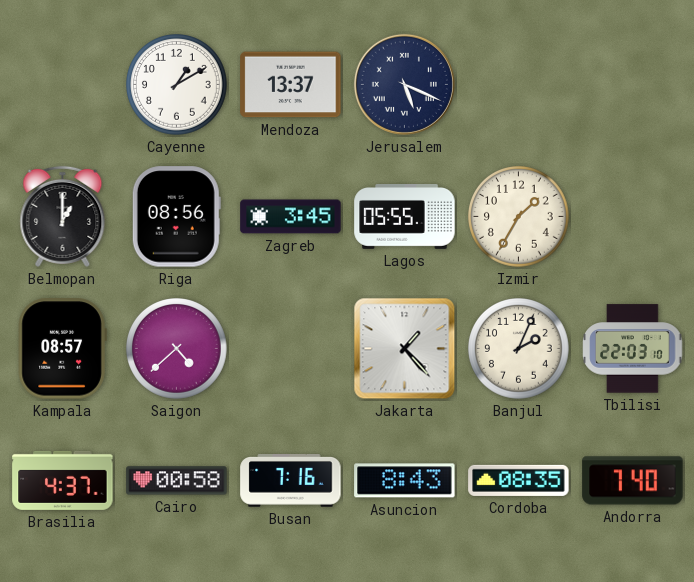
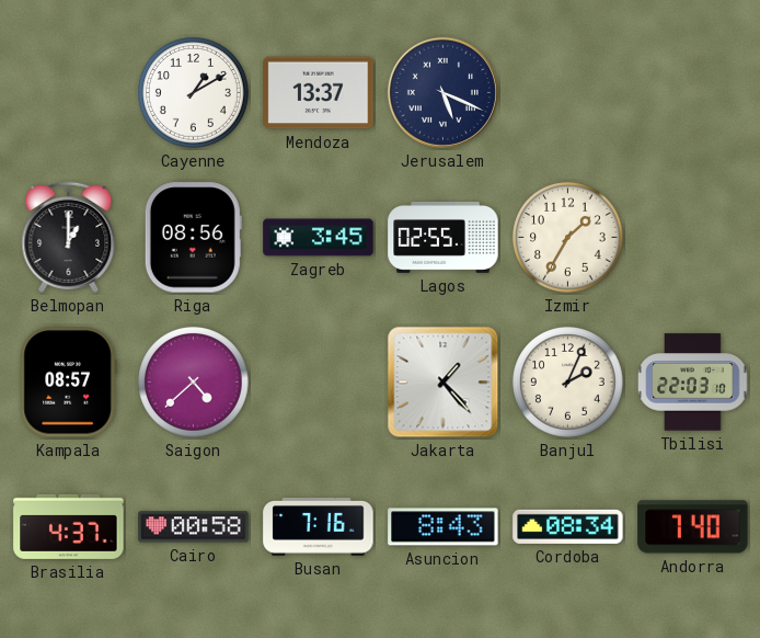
Lagos: 05:55 -> 02:55
Cordoba: 08:35 -> 08:34
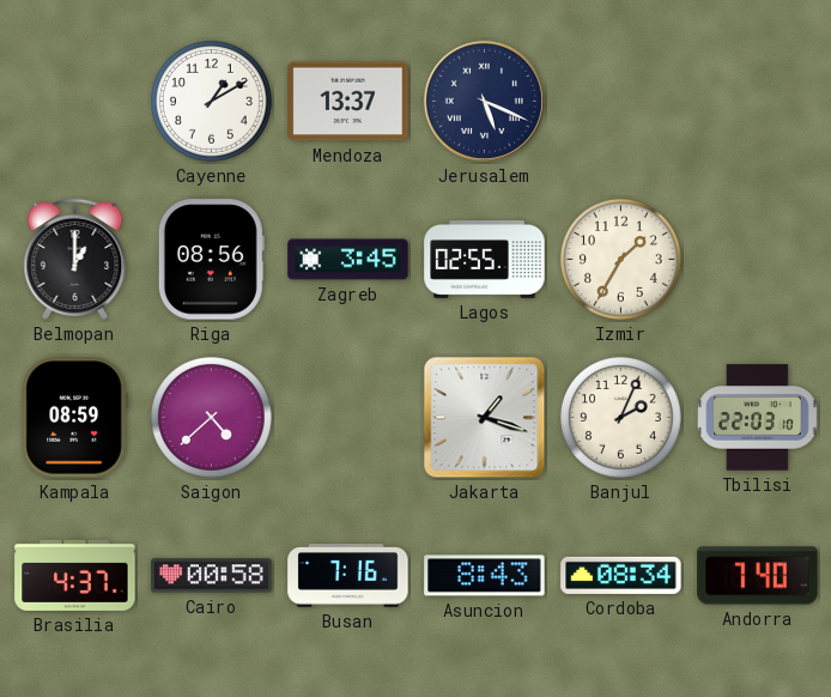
Kampala: 08:57 -> 08:59
Jakarta: 1:23 -> 1:18
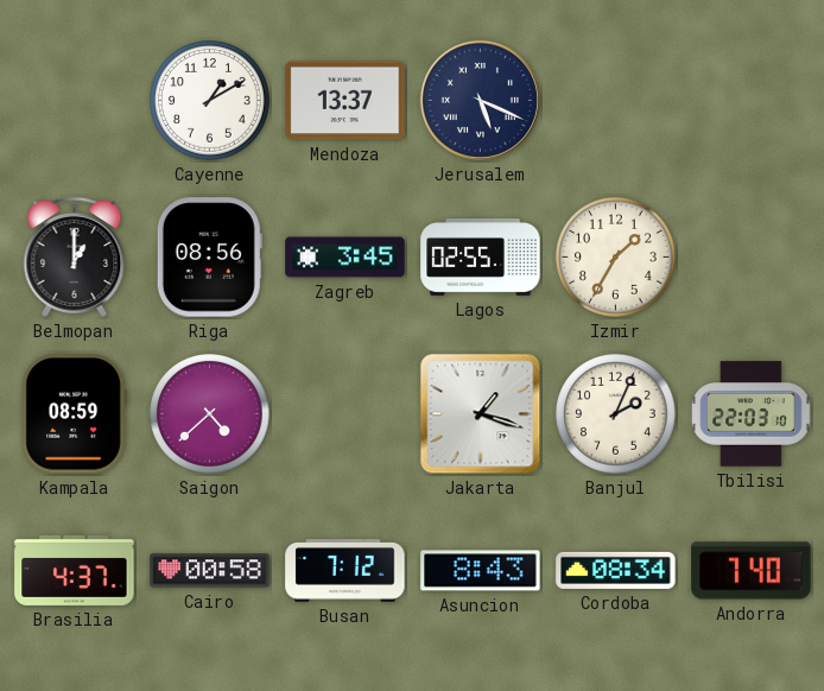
Busan: 7:16 -> 7:12
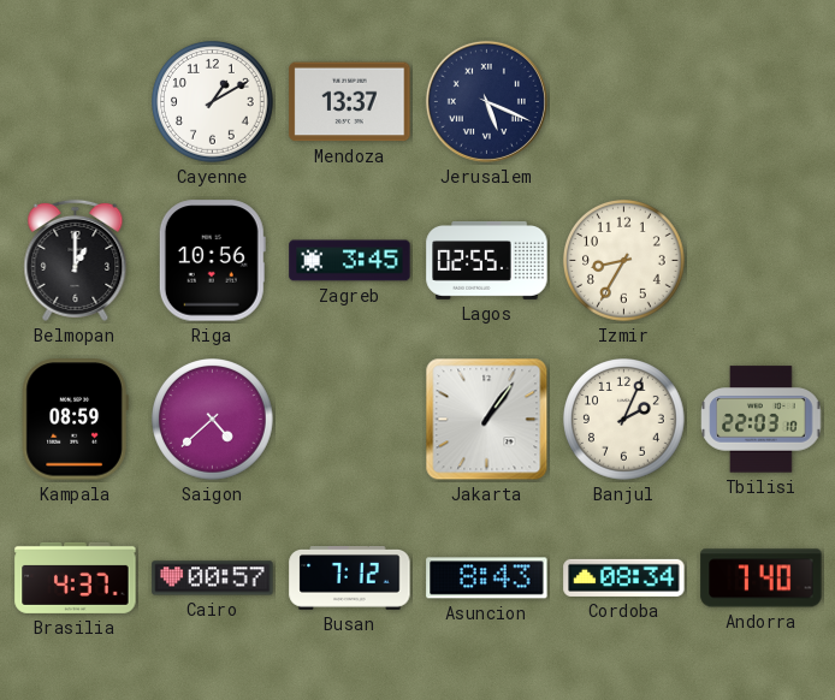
Riga: 08:56 -> 10:56
Izmir: 1:35 -> 8:35
Jakarta: 1:18 -> 1:06
Cairo: 00:58 -> 00:57
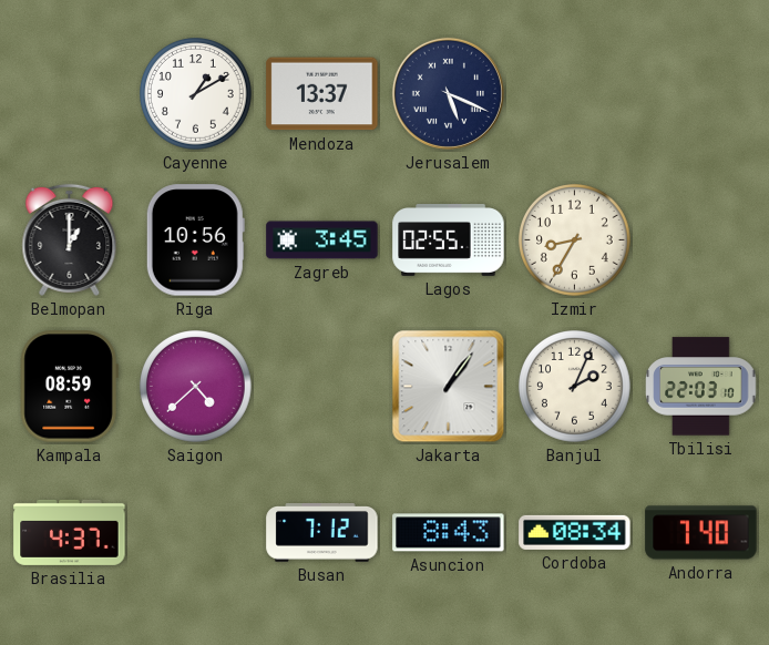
Cairo: 00:57 -> none
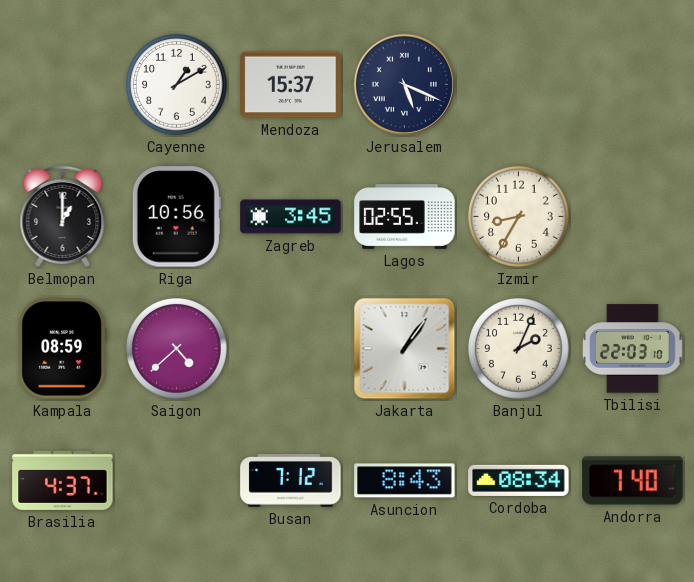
Mendoza: 13:37 -> 15:37
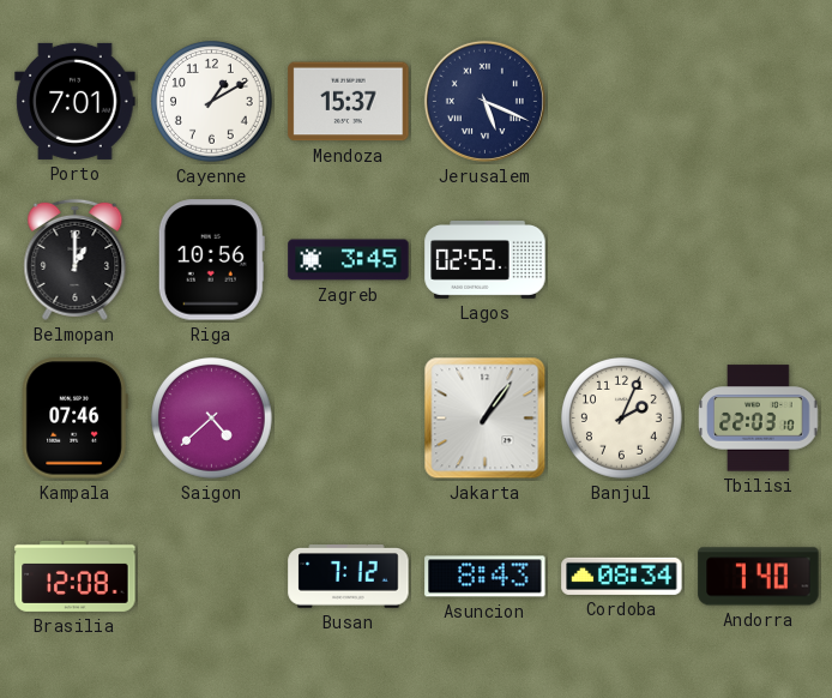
Porto: none -> 7:01
Izmir: 8:35 -> none
Kampala: 08:59 -> 07:46
Brasilia: 4:37 -> 12:08
